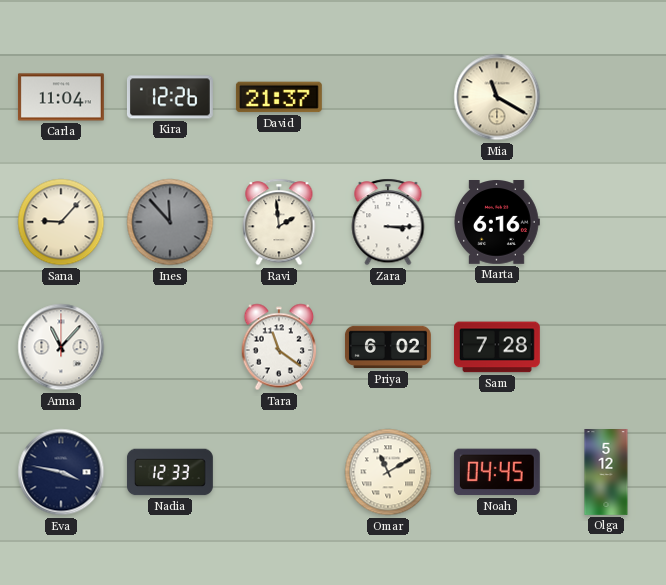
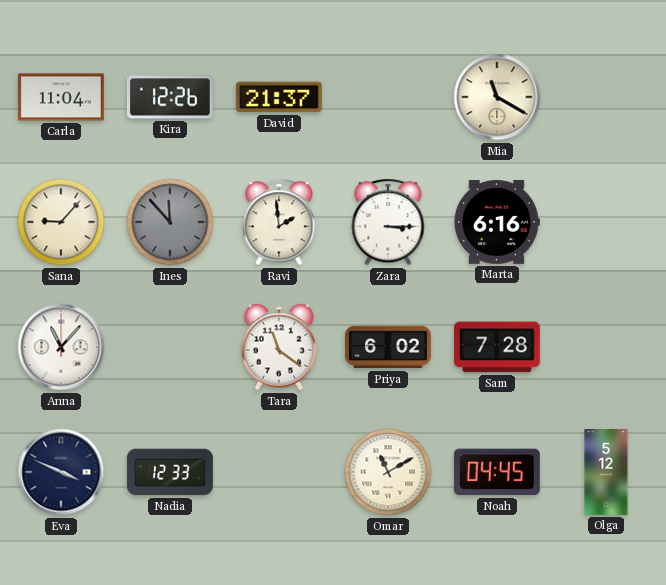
Eva: 3:47 -> 3:49
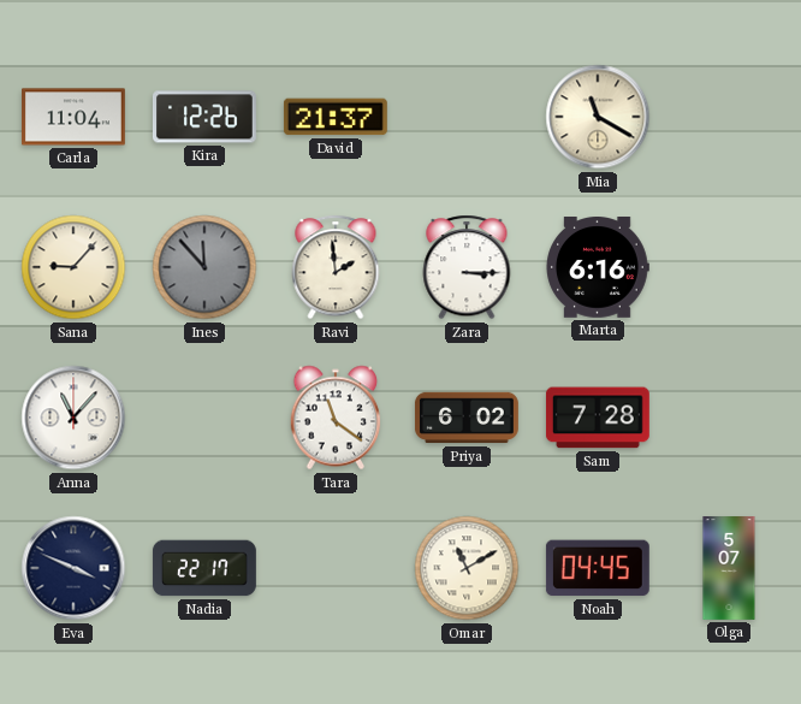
Nadia: 12:33 -> 22:17
Olga: 5:12 -> 5:07
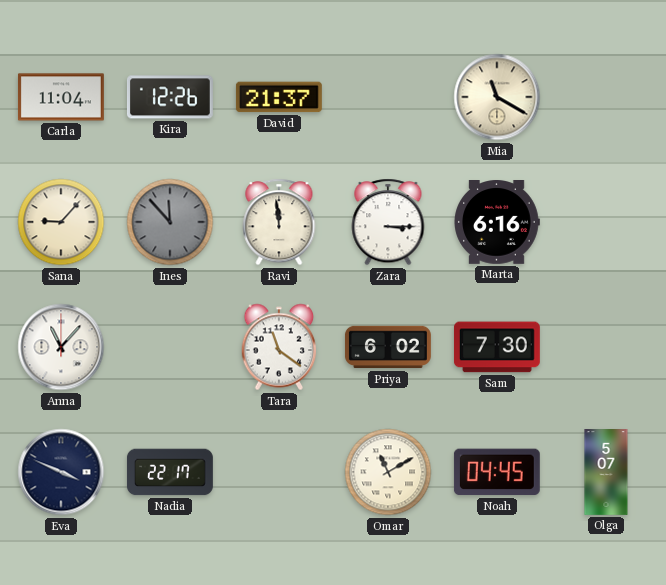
Ravi: 1:59 -> 11:59
Sam: 7:28 -> 7:30
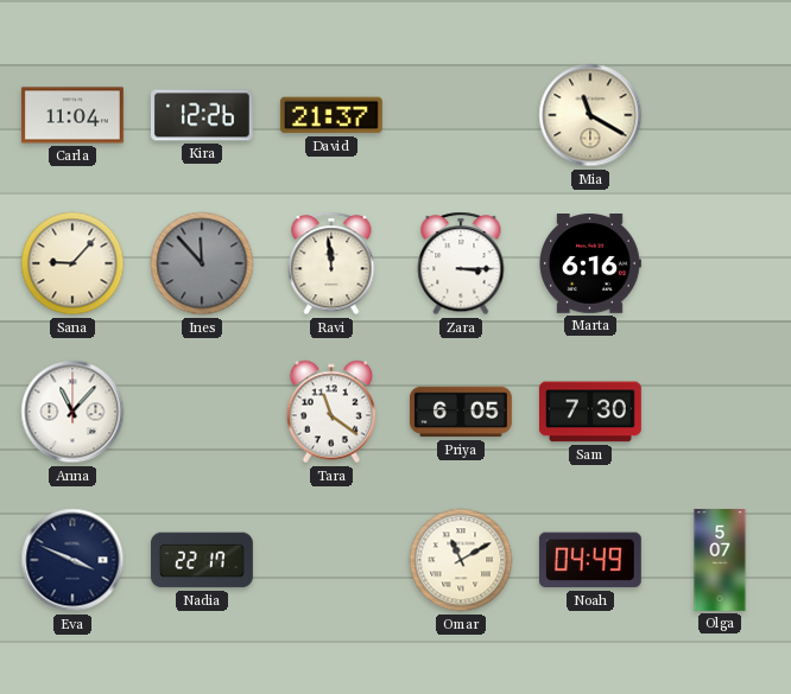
Priya: 6:02 -> 6:05
Noah: 04:45 -> 04:49
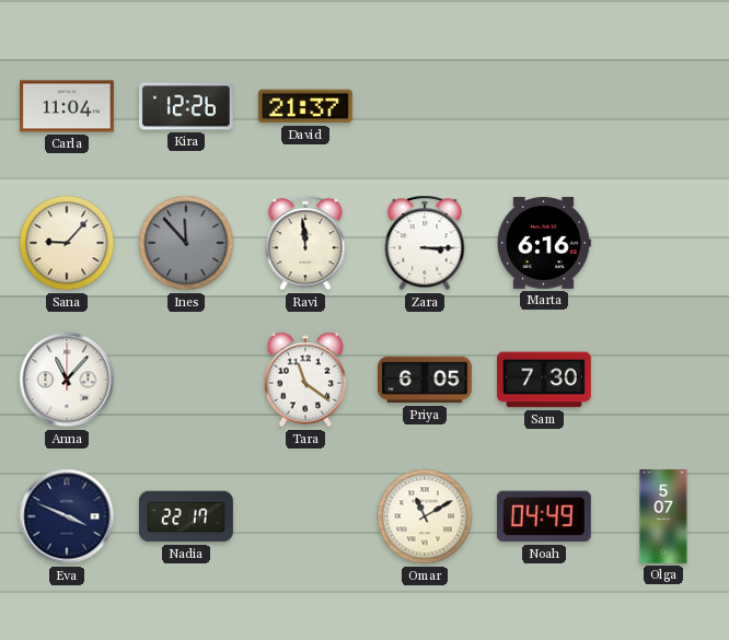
Mia: 11:20 -> none
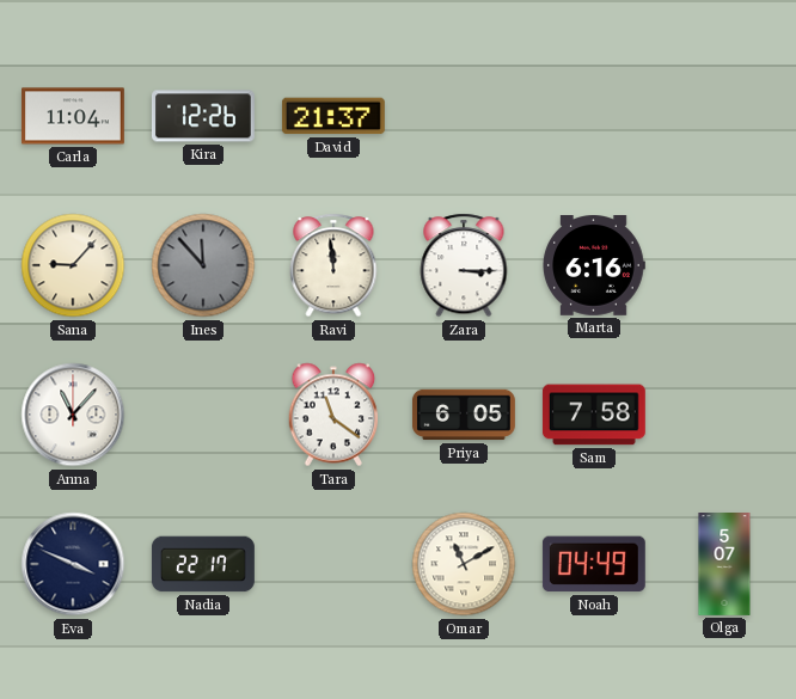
Sam: 7:30 -> 7:58
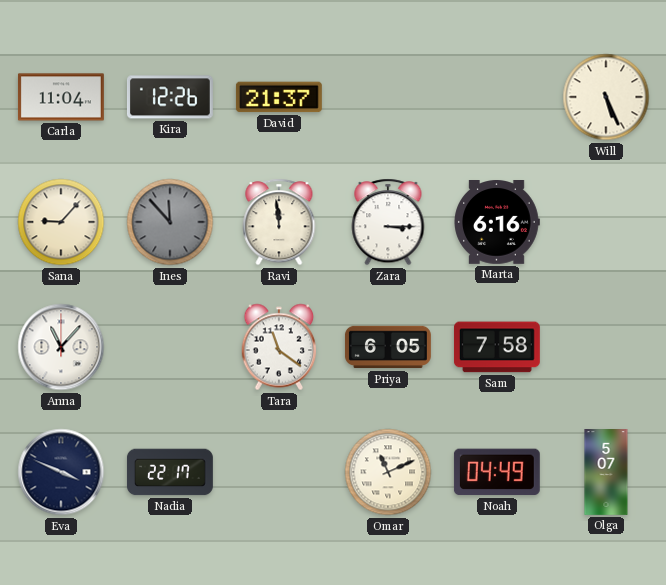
Will: none -> 5:26
Omar: 11:10 -> 11:11
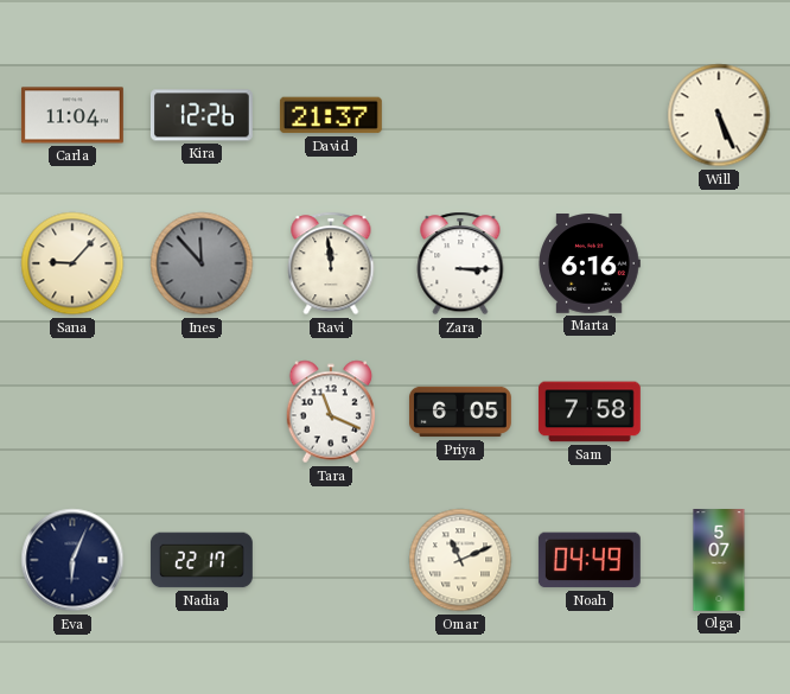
Anna: 11:07 -> none
Tara: 11:21 -> 11:19
Eva: 3:49 -> 6:04
